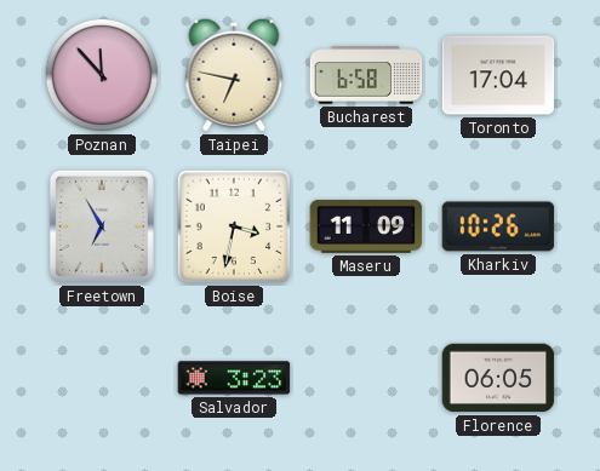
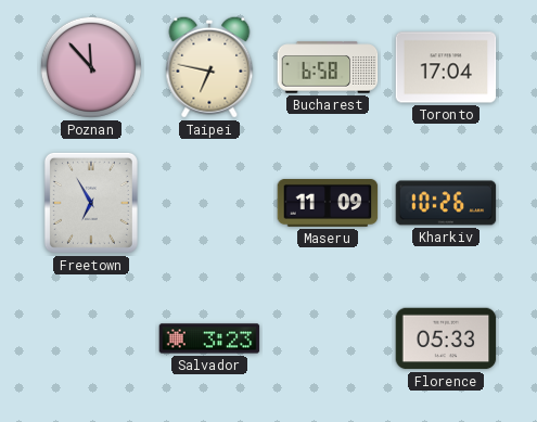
Boise: 3:32 -> none
Florence: 06:05 -> 05:33
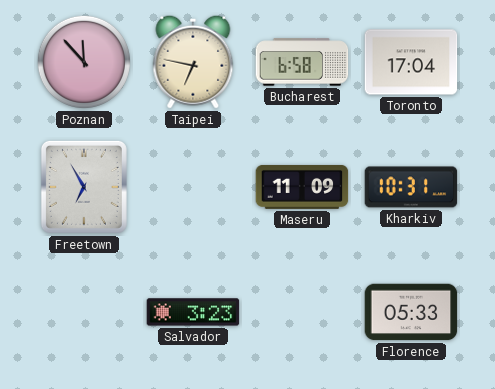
Kharkiv: 10:26 -> 10:31
